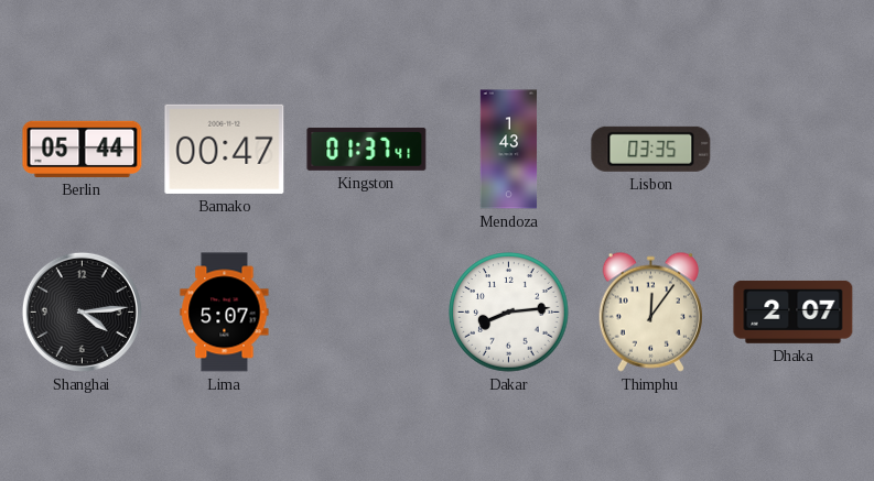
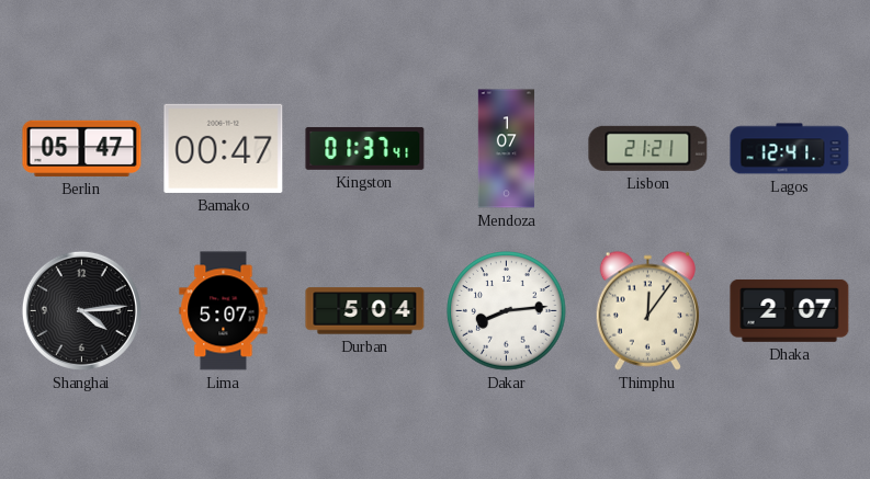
Berlin: 05:44 -> 05:47
Mendoza: 1:43 -> 1:07
Lisbon: 03:35 -> 21:21
Lagos: none -> 12:41
Durban: none -> 5:04
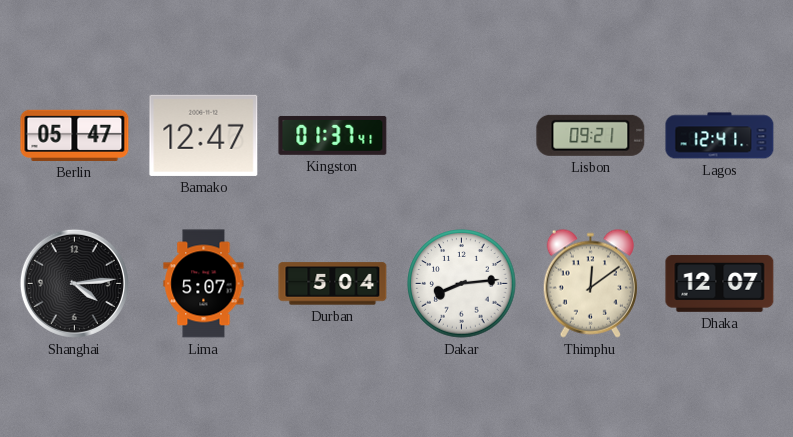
Bamako: 00:47 -> 12:47
Mendoza: 1:07 -> none
Lisbon: 21:21 -> 09:21
Thimphu: 12:06 -> 12:09
Dhaka: 2:07 -> 12:07
